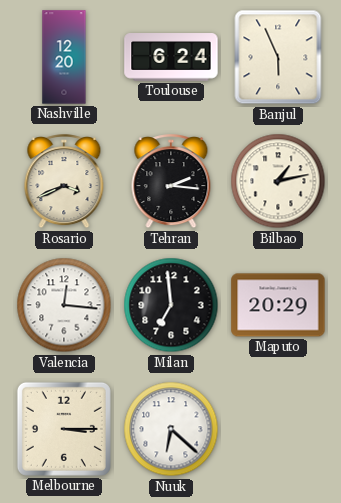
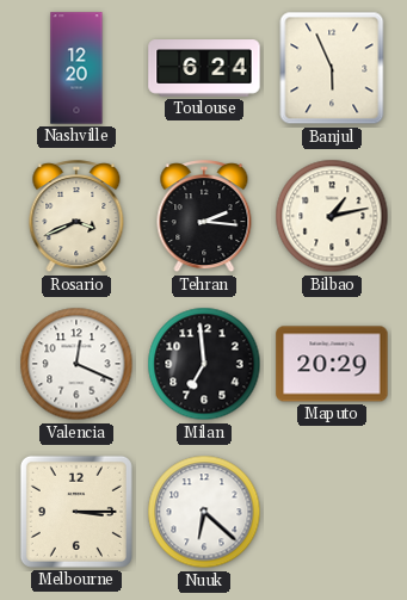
Valencia: 12:16 -> 12:19
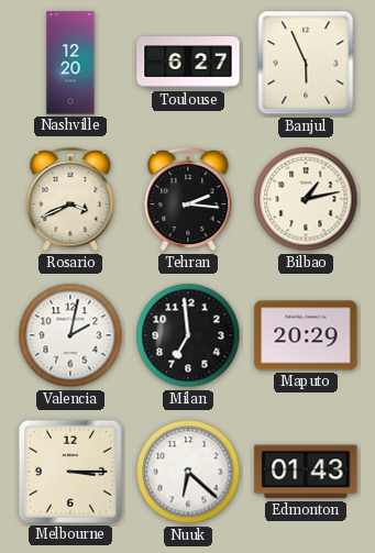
Toulouse: 6:24 -> 6:27
Valencia: 12:19 -> 2:02
Edmonton: none -> 01:43
